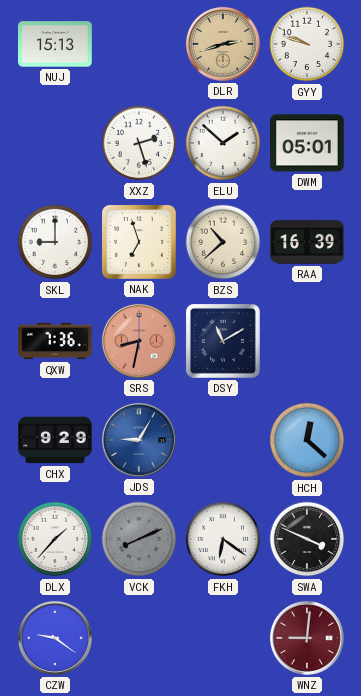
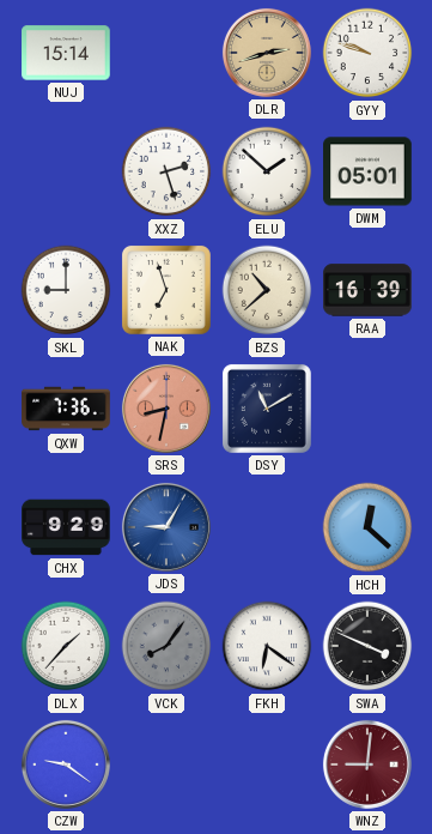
NUJ: 15:13 -> 15:14
VCK: 8:11 -> 8:06
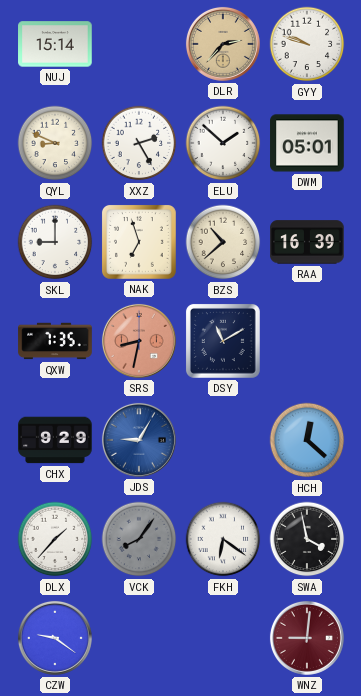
DLR: 2:42 -> 2:37
QYL: none -> 8:49
XXZ: 2:27 -> 2:25
QXW: 7:36 -> 7:35
SWA: 3:49 -> 3:58
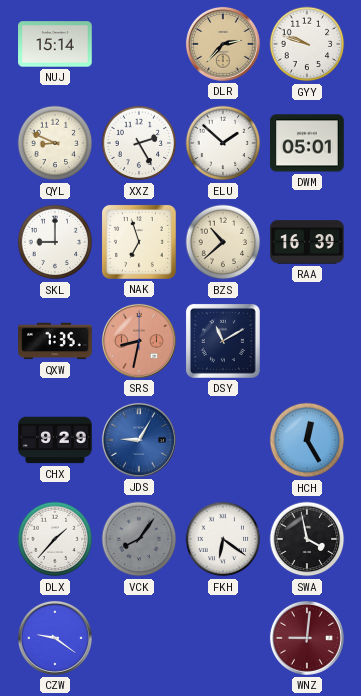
HCH: 12:22 -> 12:25
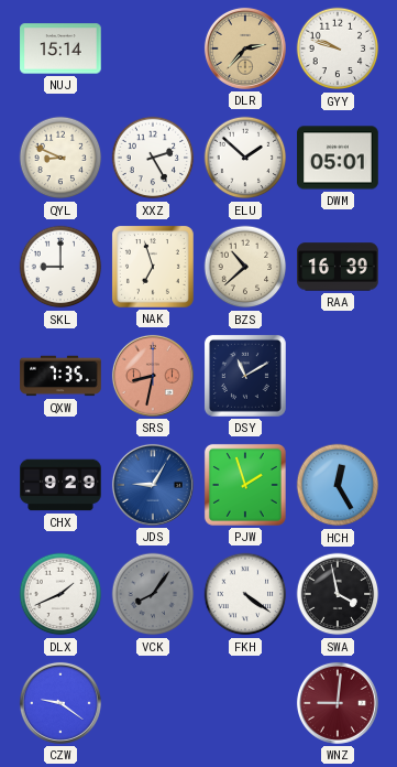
PJW: none -> 1:57
DLX: 1:37 -> 1:41
FKH: 6:21 -> 4:21
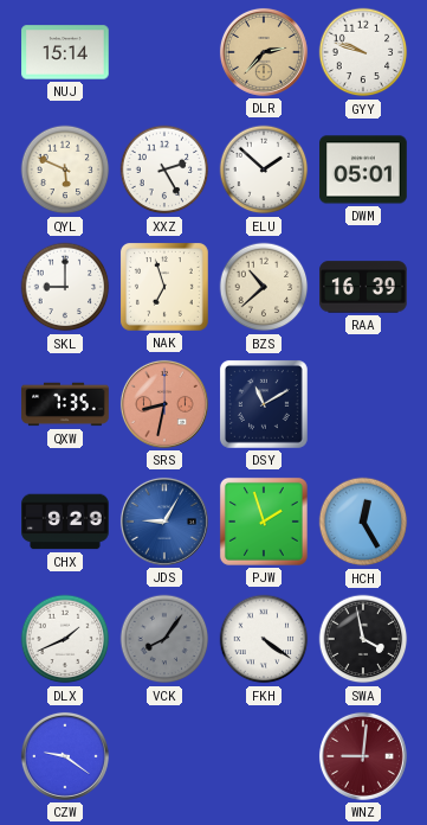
QYL: 8:49 -> 5:49
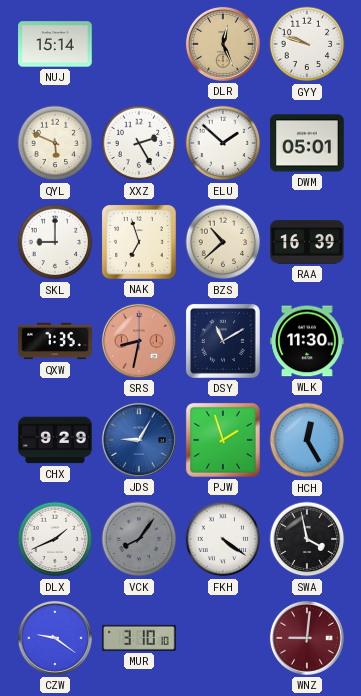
DLR: 2:37 -> 12:26
WLK: none -> 11:30
MUR: none -> 3:10
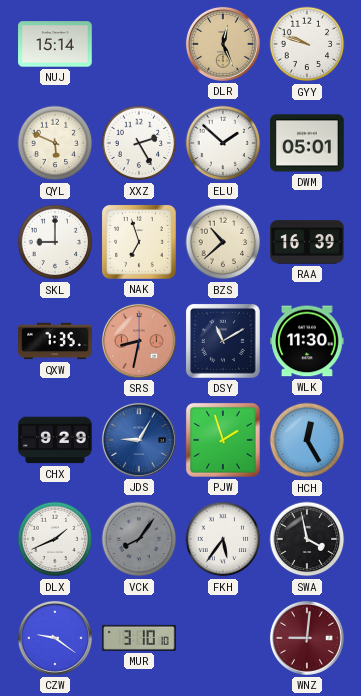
FKH: 4:21 -> 5:36
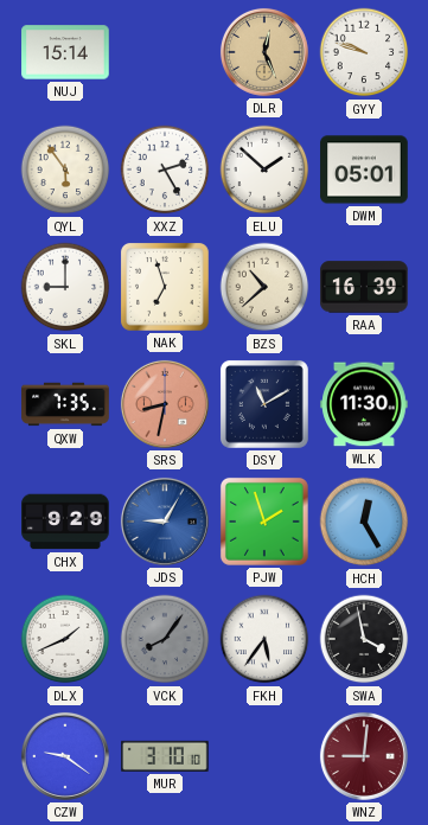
QYL: 5:49 -> 5:54
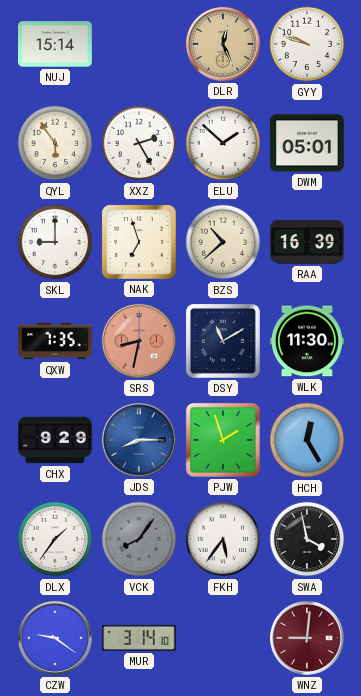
JDS: 9:05 -> 8:15
DLX: 1:41 -> 1:36
MUR: 3:10 -> 3:14
